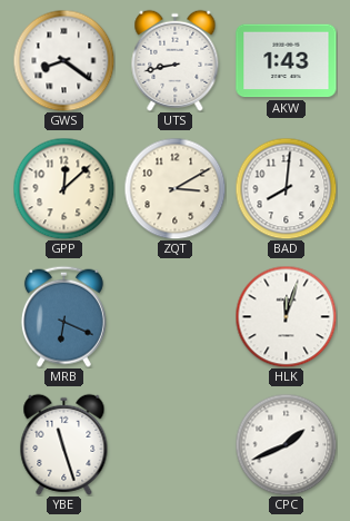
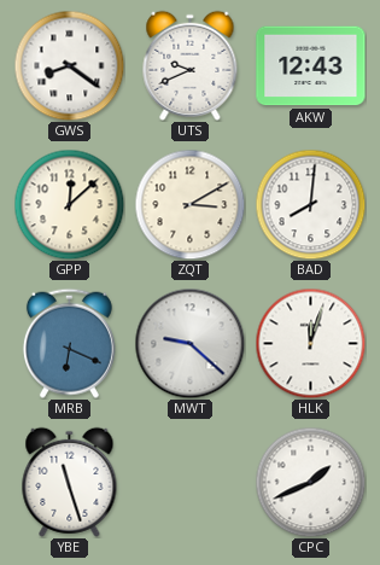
UTS: 8:43 -> 9:41
AKW: 1:43 -> 12:43
MWT: none -> 9:22
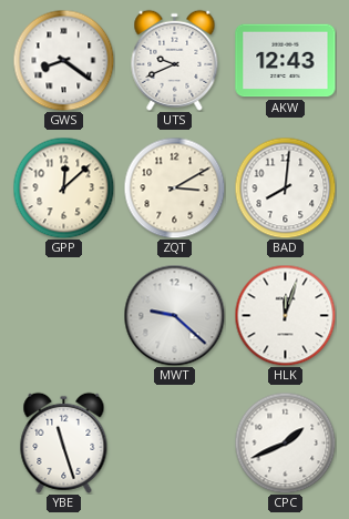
MRB: 6:19 -> none
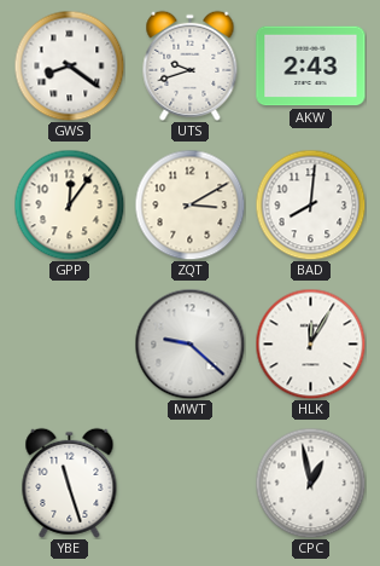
UTS: 9:41 -> 9:42
AKW: 12:43 -> 2:43
GPP: 12:08 -> 12:06
HLK: 12:03 -> 12:05
CPC: 1:41 -> 12:58
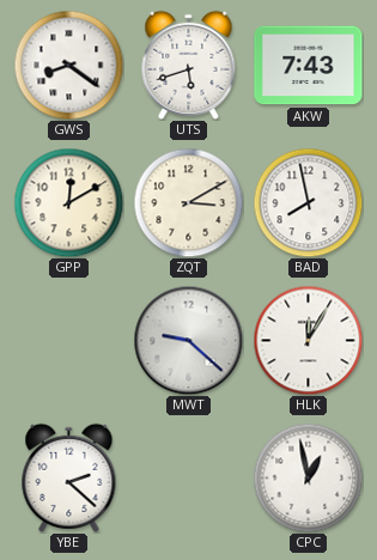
UTS: 9:42 -> 5:42
AKW: 2:43 -> 7:43
GPP: 12:06 -> 12:10
BAD: 8:01 -> 7:58
YBE: 11:27 -> 2:22
